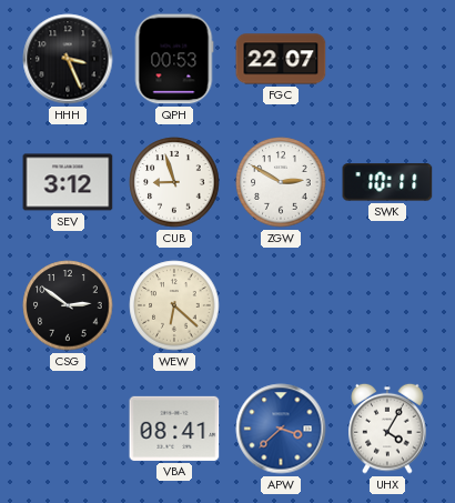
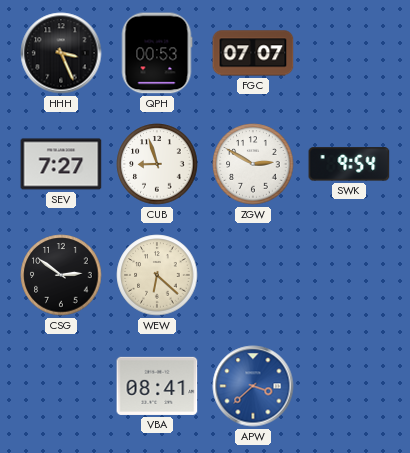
FGC: 22:07 -> 07:07
SEV: 3:12 -> 7:27
SWK: 10:11 -> 9:54
UHX: 4:05 -> none
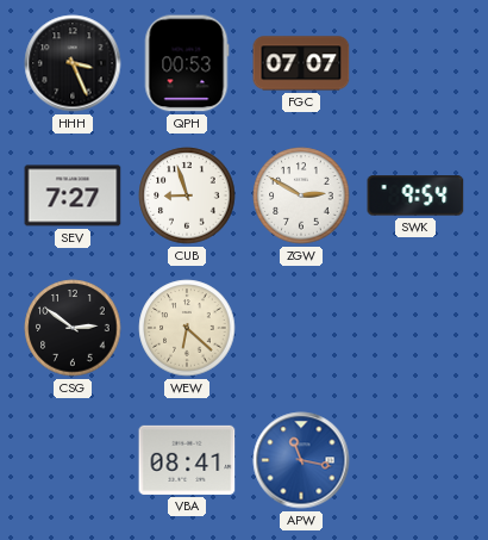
APW: 3:38 -> 11:17
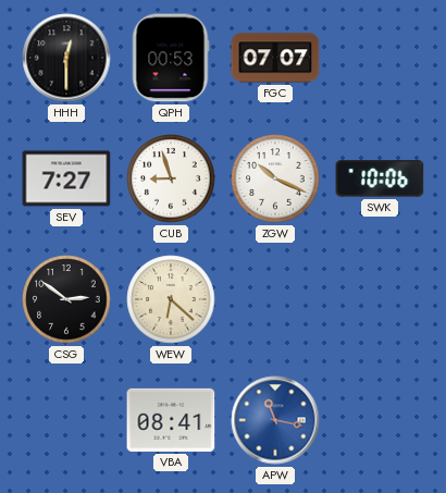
HHH: 3:26 -> 12:30
ZGW: 2:50 -> 10:19
SWK: 9:54 -> 10:06
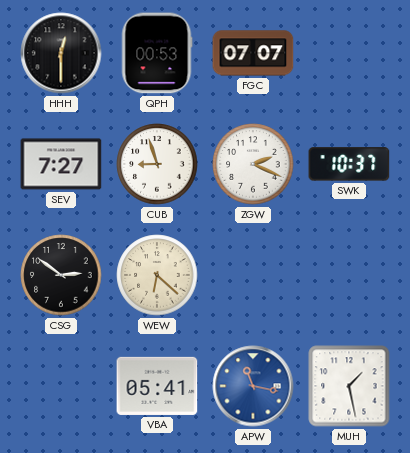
ZGW: 10:19 -> 2:19
SWK: 10:06 -> 10:37
VBA: 08:41 -> 05:41
MUH: none -> 1:28
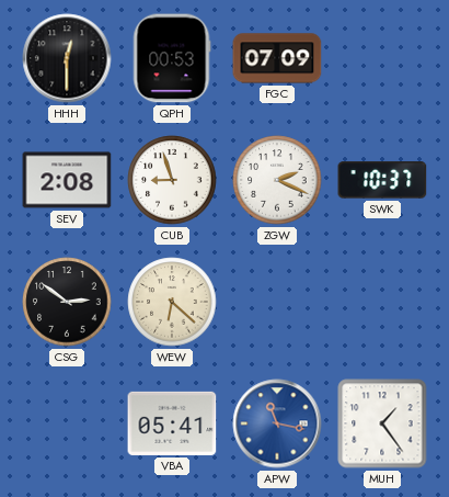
FGC: 07:07 -> 07:09
SEV: 7:27 -> 2:08
MUH: 1:28 -> 1:24
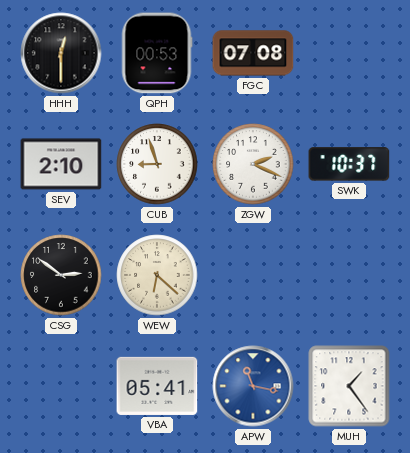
FGC: 07:09 -> 07:08
SEV: 2:08 -> 2:10
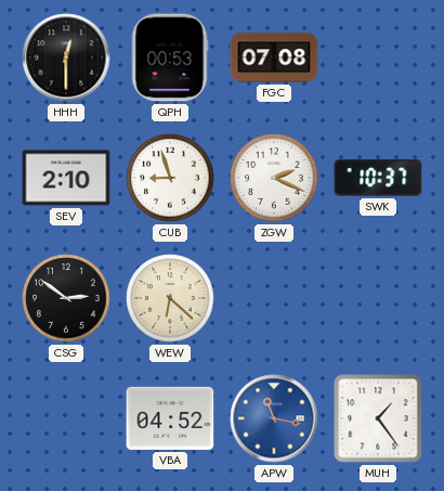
VBA: 05:41 -> 04:52
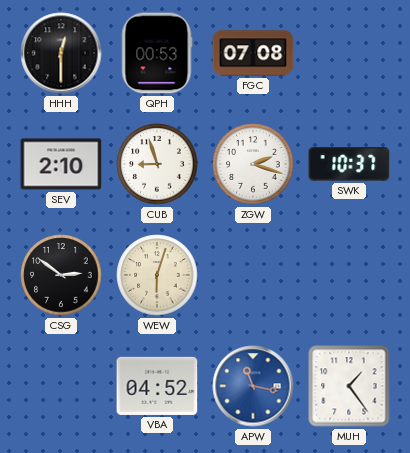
ZGW: 2:19 -> 2:18
WEW: 6:22 -> 6:03
